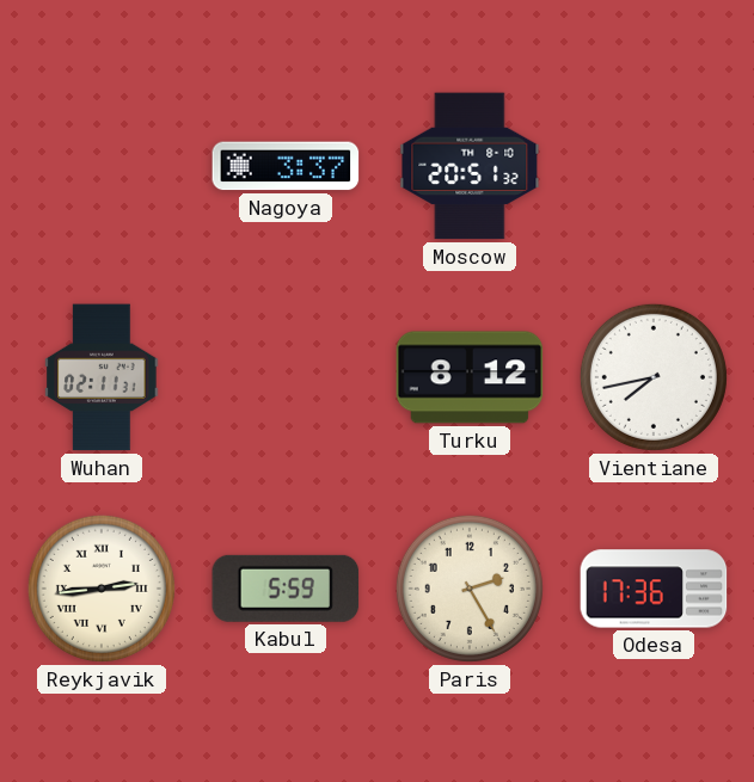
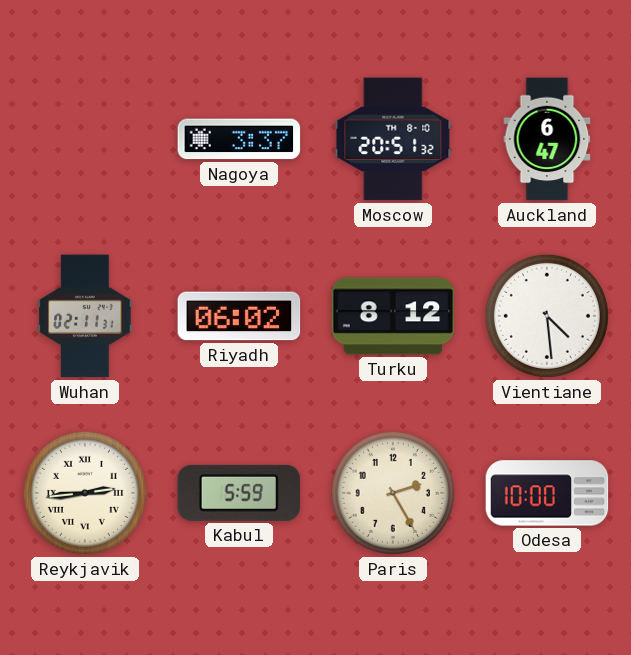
Auckland: none -> 6:47
Riyadh: none -> 06:02
Vientiane: 7:43 -> 4:29
Odesa: 17:36 -> 10:00
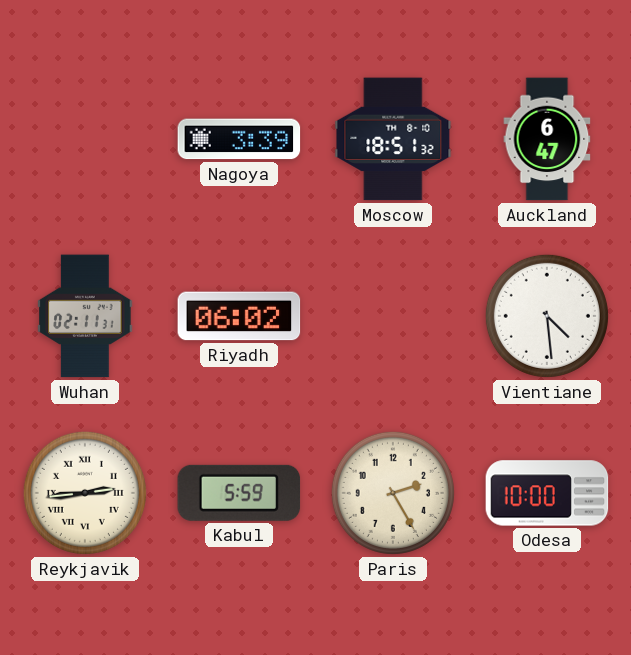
Nagoya: 3:37 -> 3:39
Moscow: 20:51 -> 18:51
Turku: 8:12 -> none
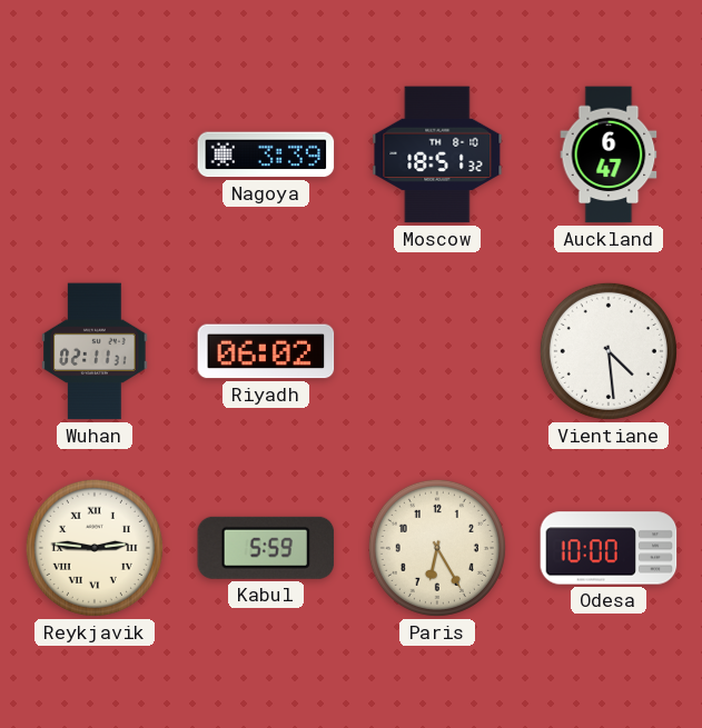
Reykjavik: 2:44 -> 2:46
Paris: 2:25 -> 6:25
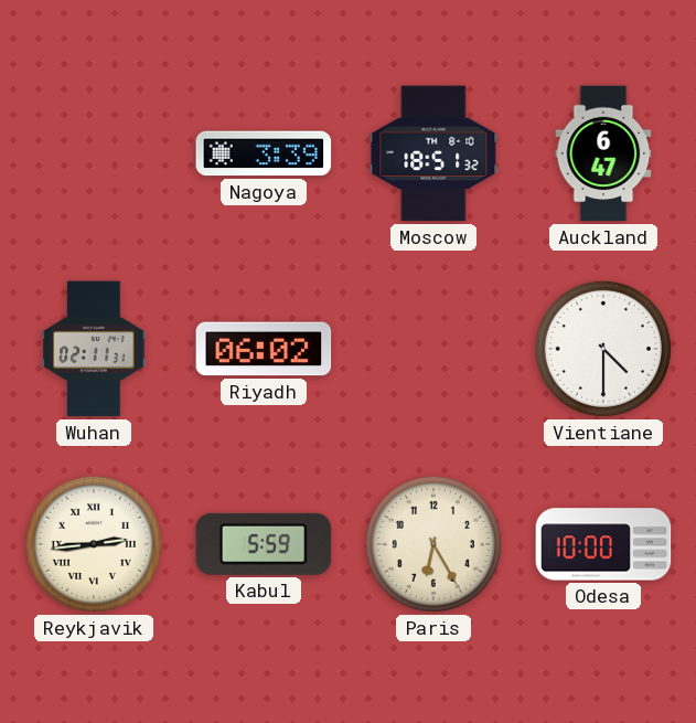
Vientiane: 4:29 -> 4:30
Reykjavik: 2:46 -> 2:44
